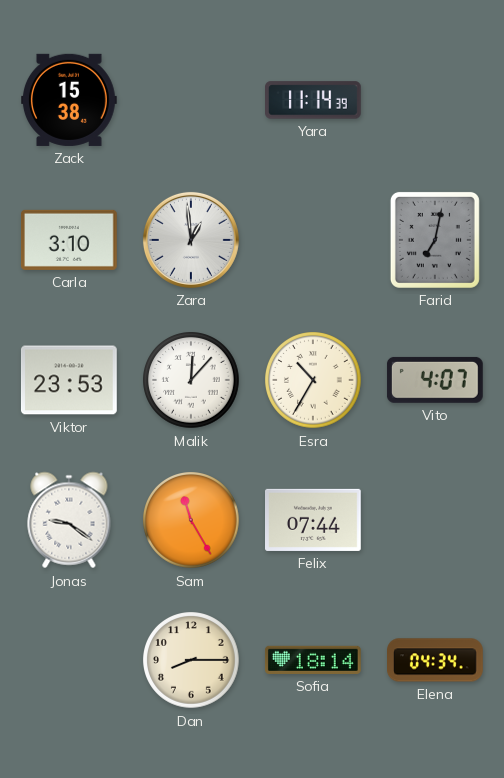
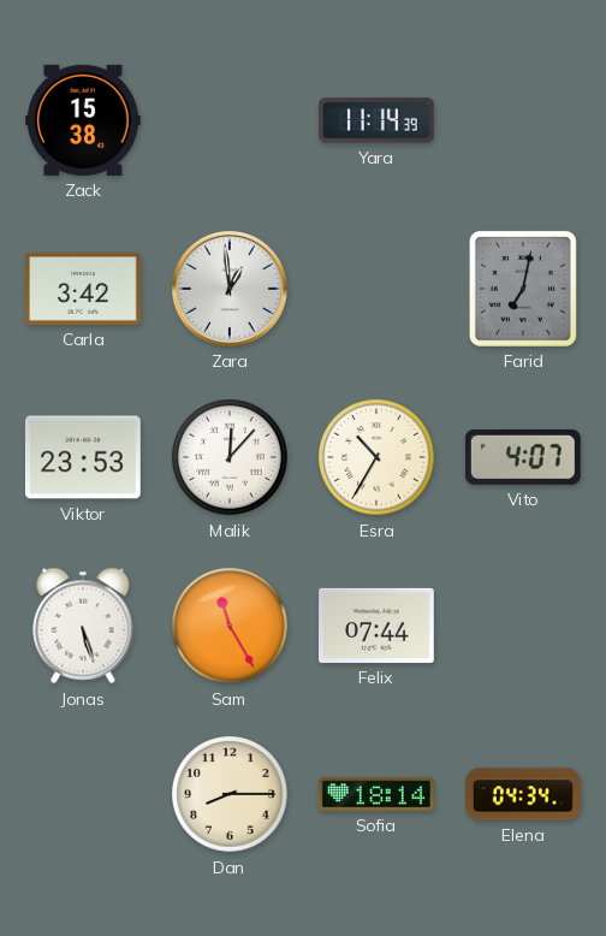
Carla: 3:10 -> 3:42
Jonas: 9:21 -> 5:27
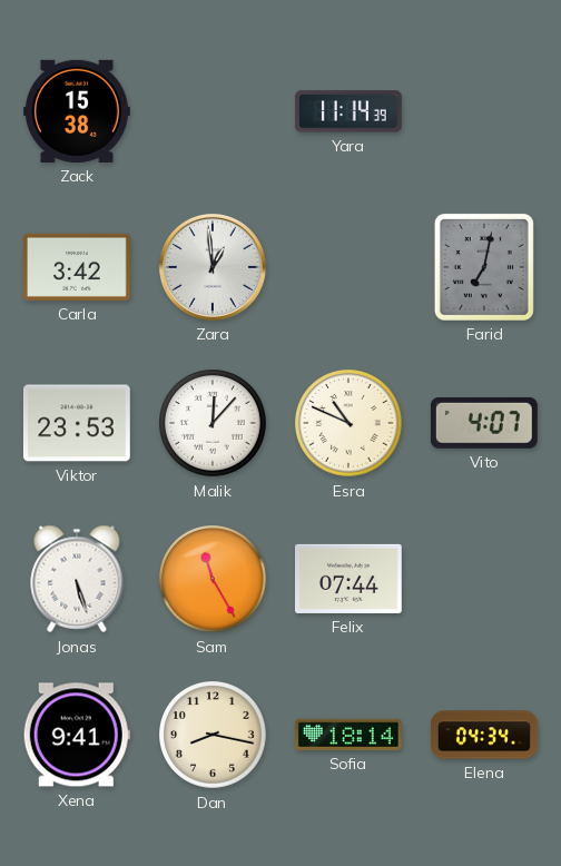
Esra: 10:35 -> 10:49
Xena: none -> 9:41
Dan: 8:15 -> 8:17
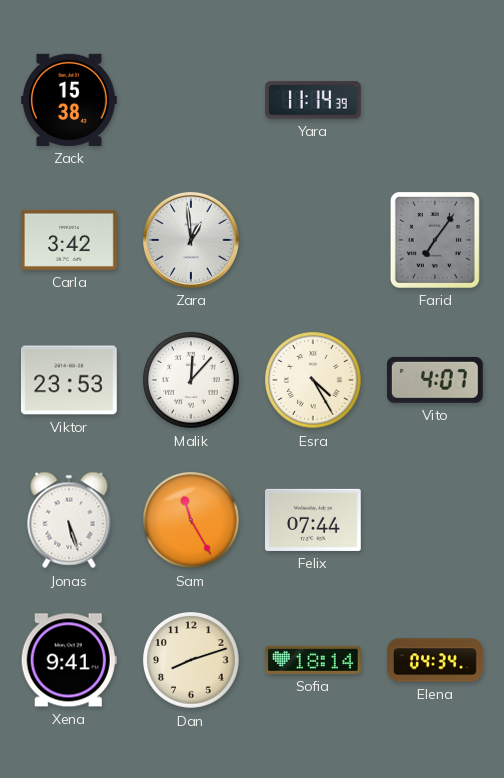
Farid: 7:02 -> 7:06
Esra: 10:49 -> 4:25
Dan: 8:17 -> 8:12
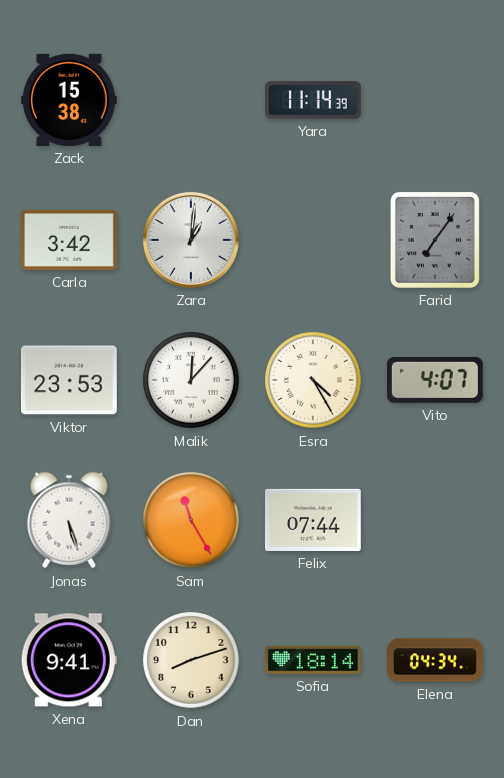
Zara: 12:59 -> 1:01
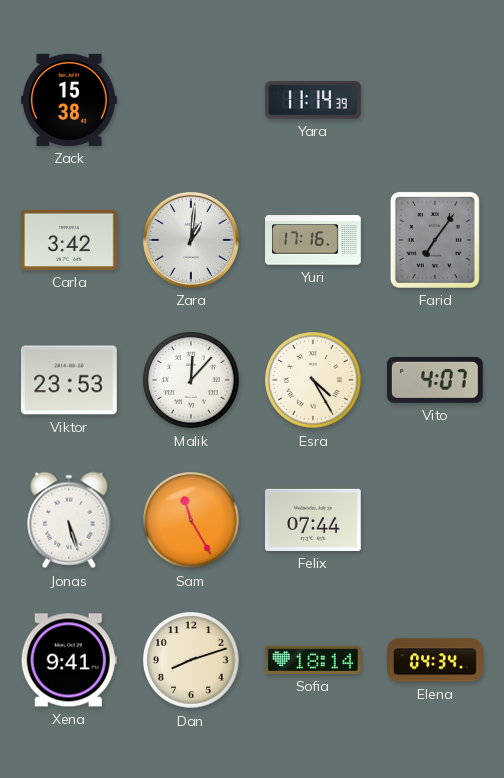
Yuri: none -> 17:16
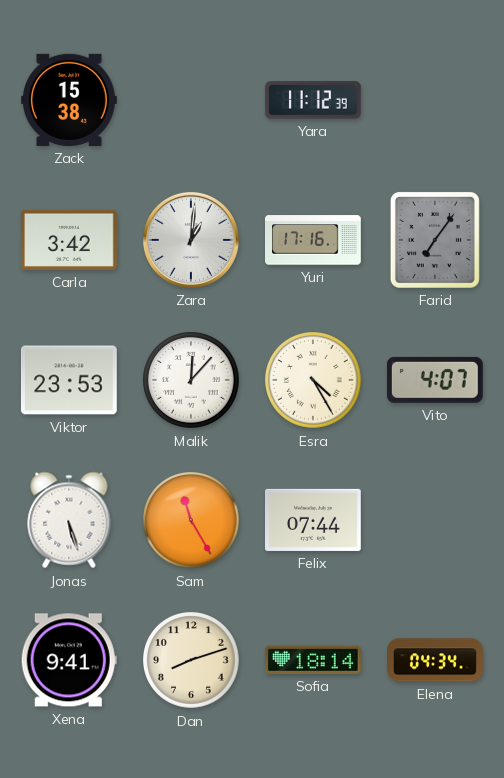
Yara: 11:14 -> 11:12
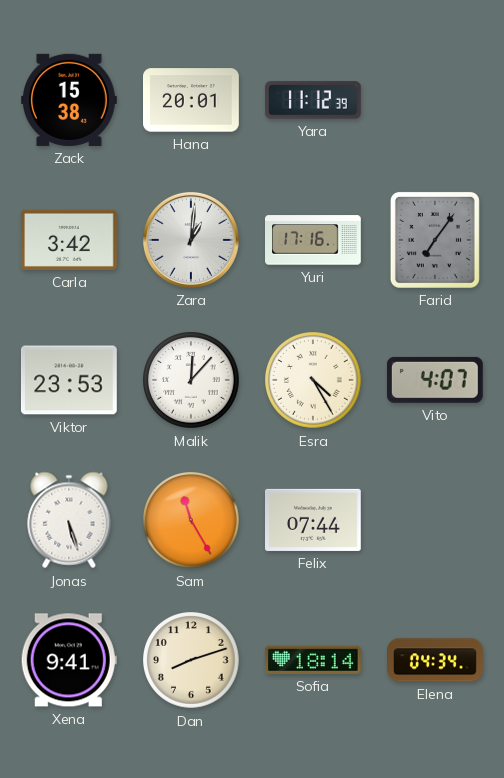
Hana: none -> 20:01
